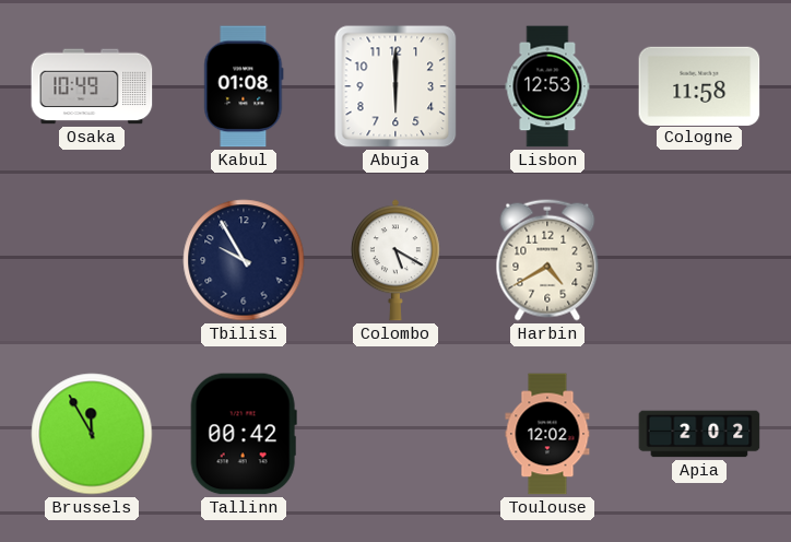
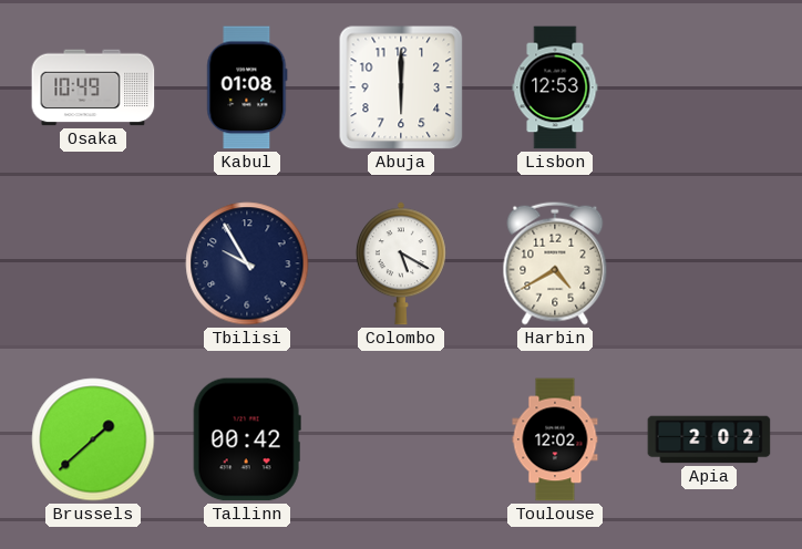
Cologne: 11:58 -> none
Brussels: 11:55 -> 1:38
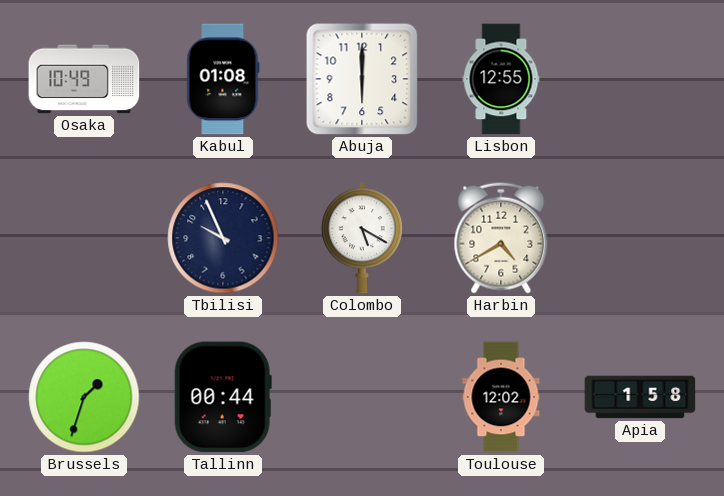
Lisbon: 12:53 -> 12:55
Tbilisi: 9:55 -> 9:56
Brussels: 1:38 -> 1:33
Tallinn: 00:42 -> 00:44
Apia: 2:02 -> 1:58
